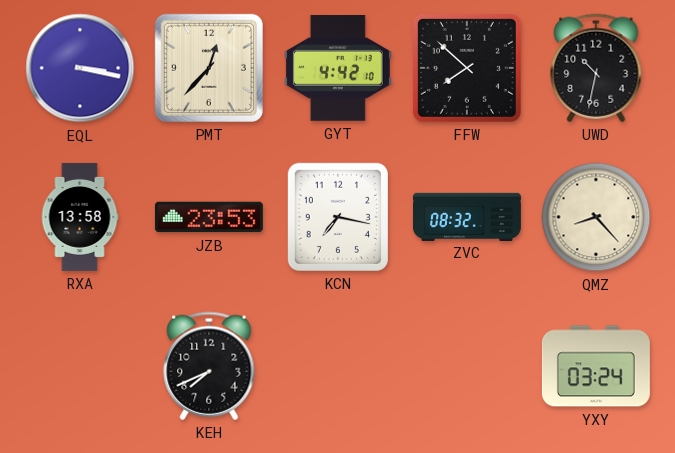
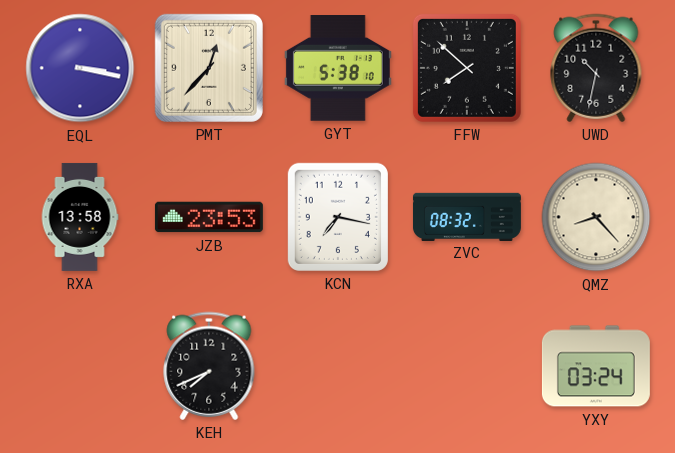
GYT: 4:42 -> 5:38
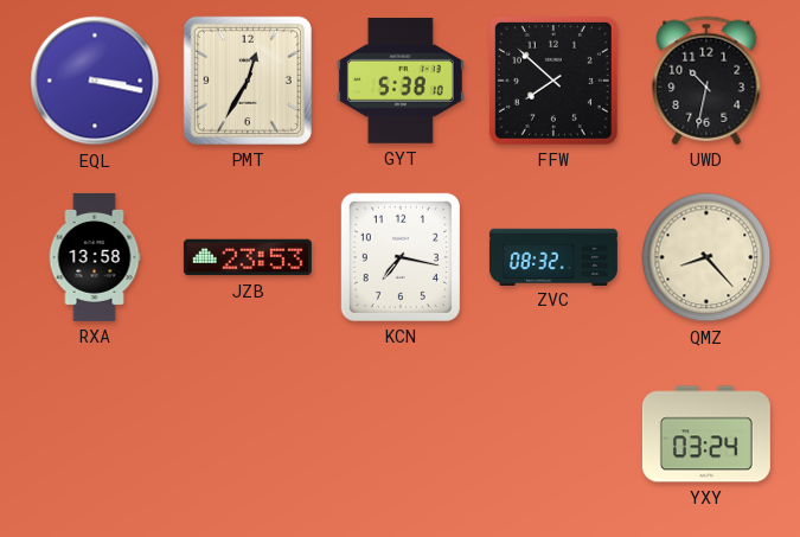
PMT: 12:37 -> 12:35
KEH: 7:41 -> none
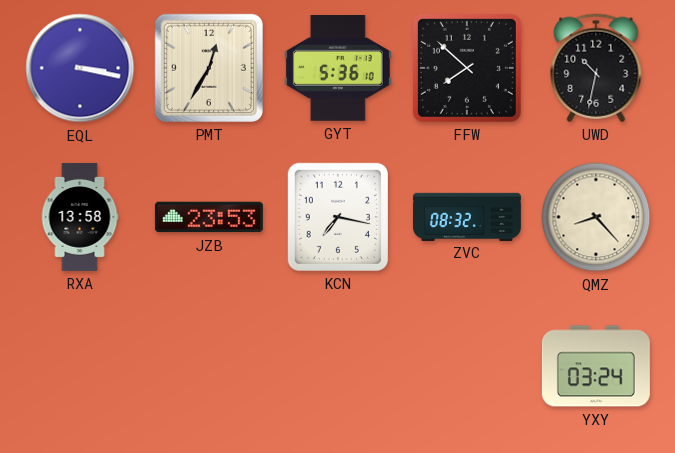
GYT: 5:38 -> 5:36
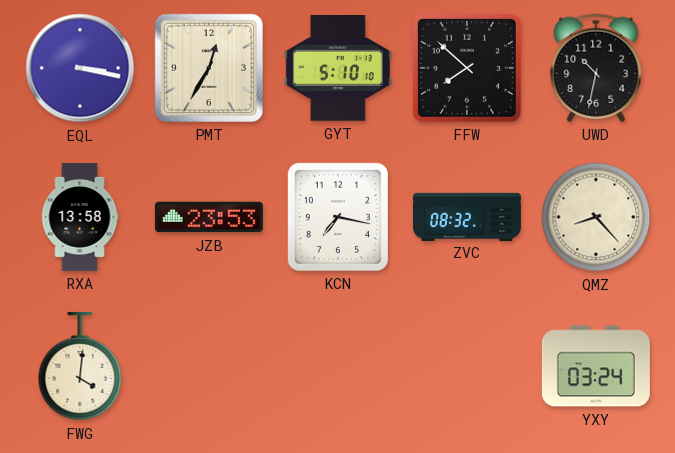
GYT: 5:36 -> 5:10
FWG: none -> 4:01
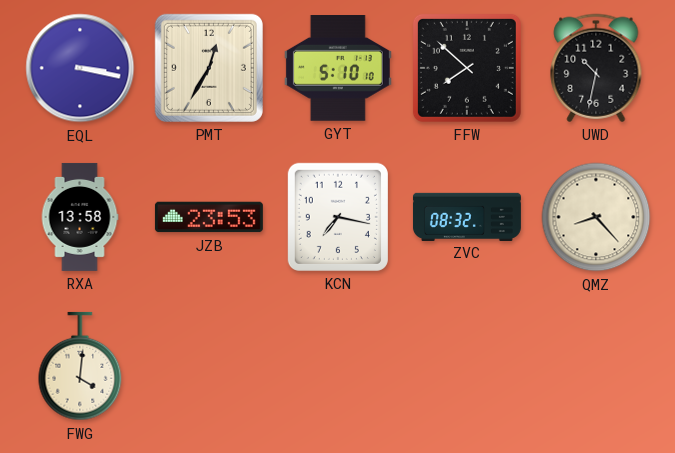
YXY: 03:24 -> none
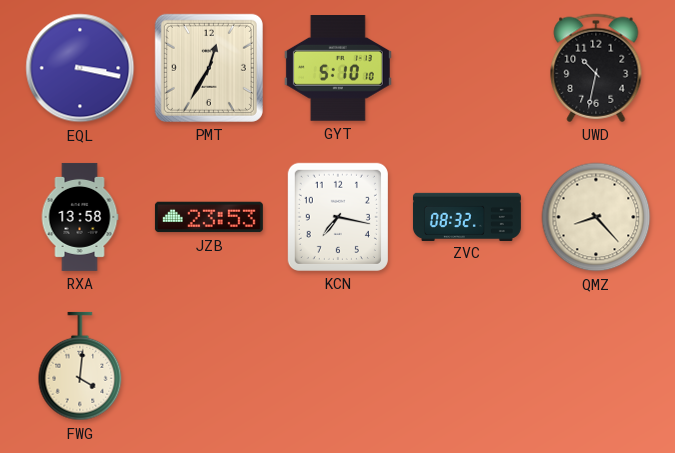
FFW: 7:52 -> none
